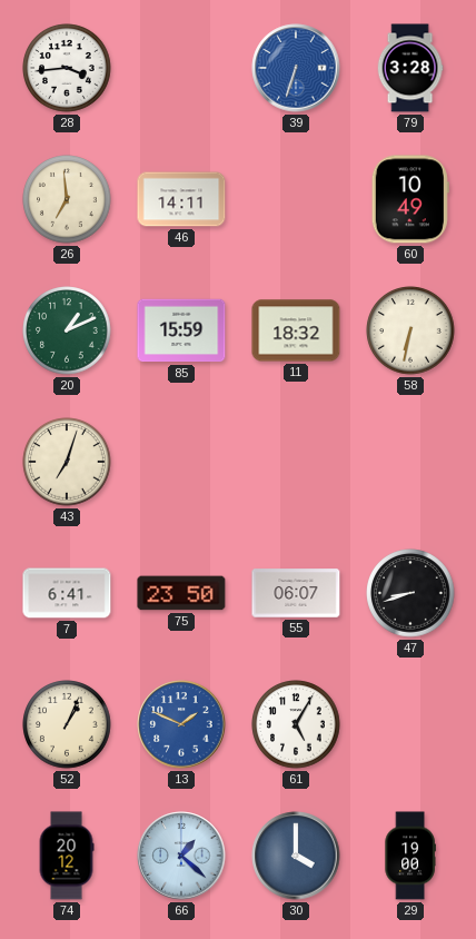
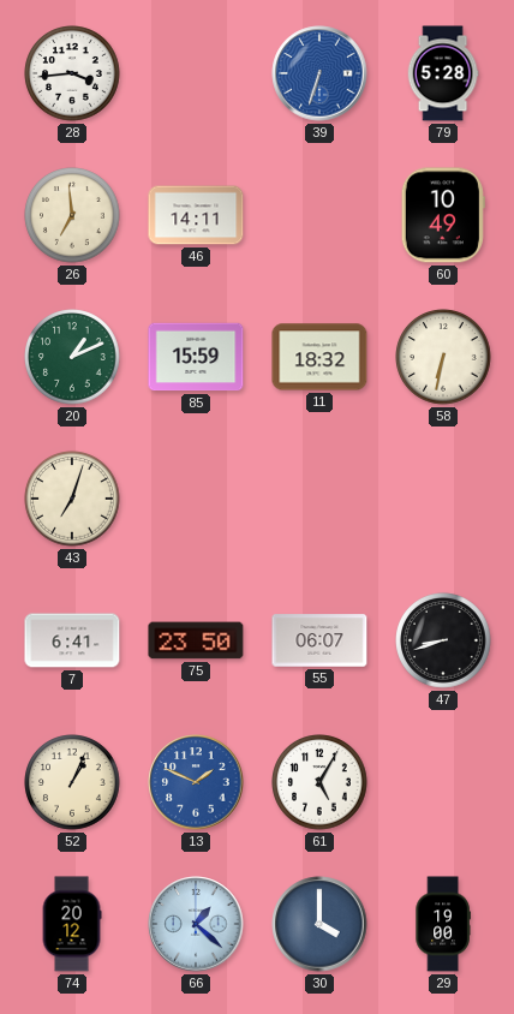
79: 3:28 -> 5:28
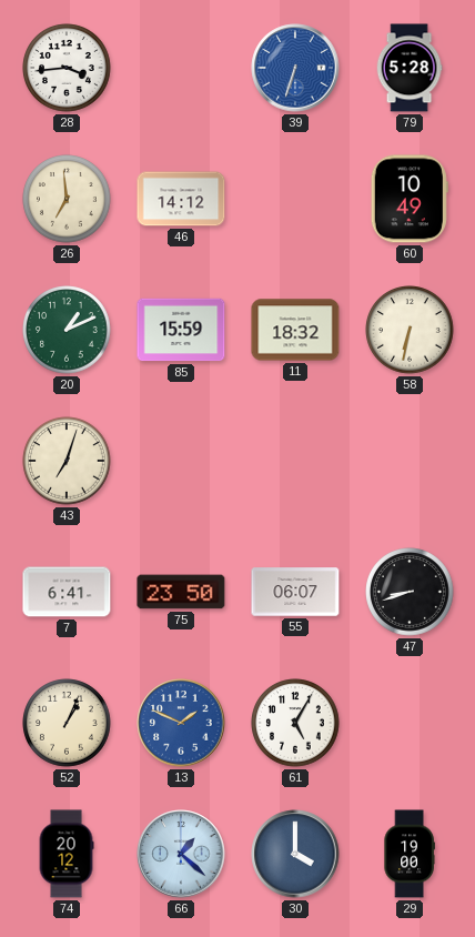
46: 14:11 -> 14:12
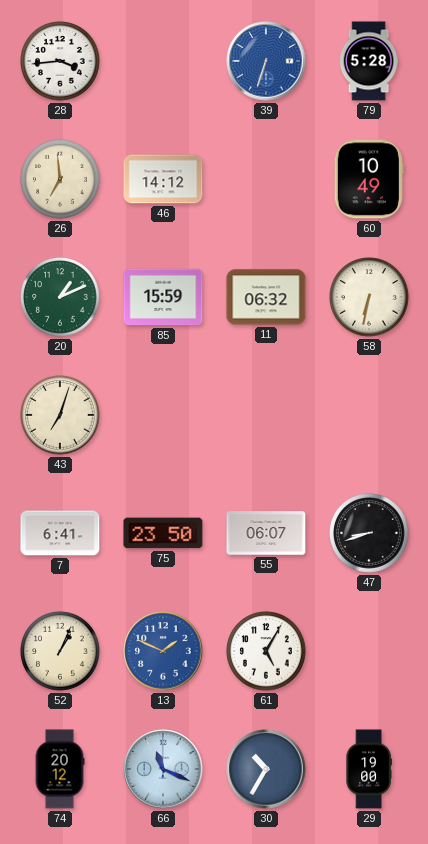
11: 18:32 -> 06:32
66: 1:22 -> 11:19
30: 4:00 -> 10:35
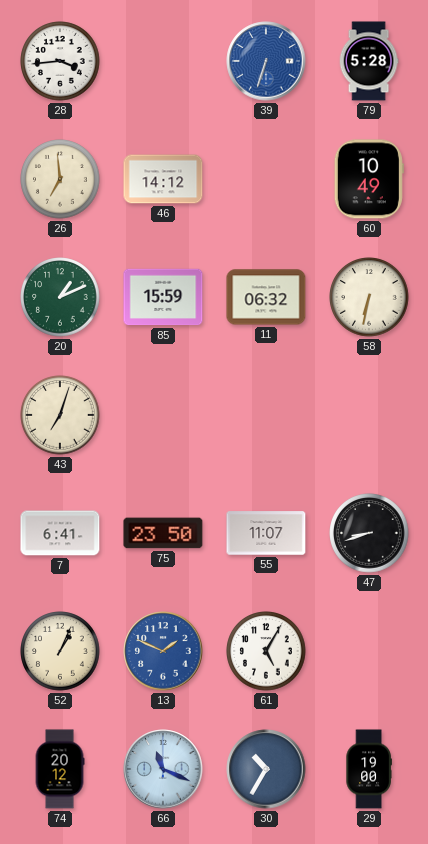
55: 06:07 -> 11:07
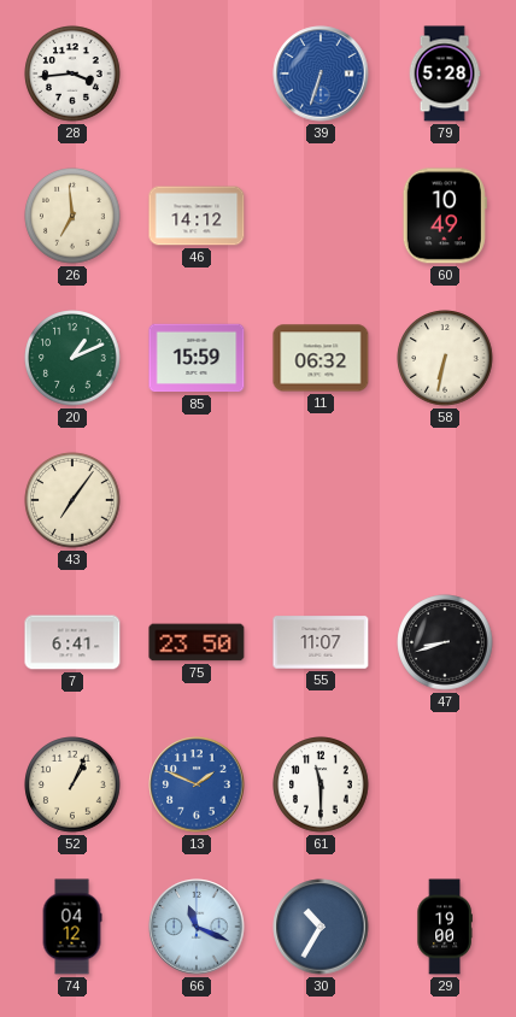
43: 7:03 -> 7:06
61: 5:05 -> 11:30
74: 20:12 -> 04:12
